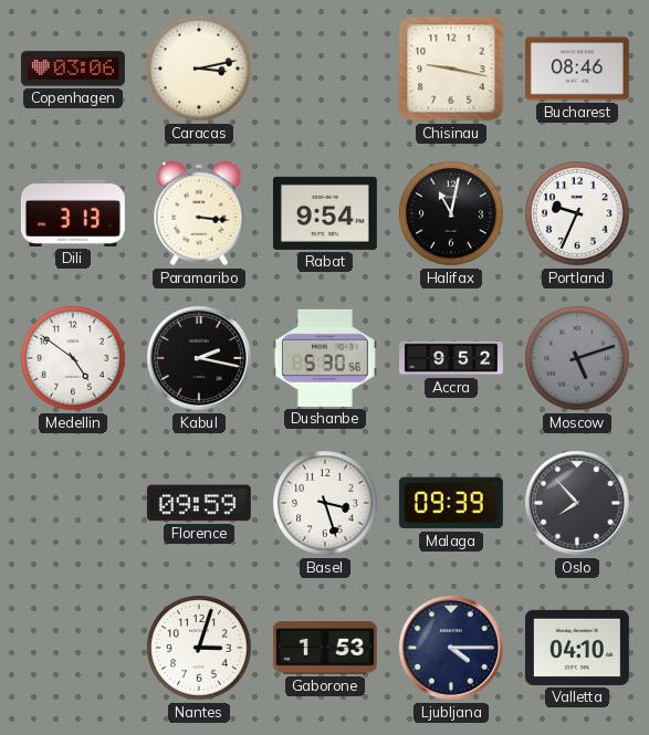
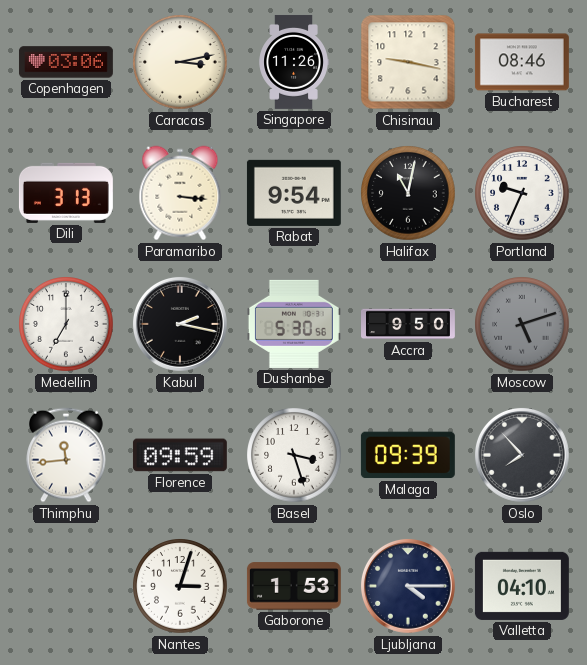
Singapore: none -> 11:26
Medellin: 4:51 -> 7:00
Accra: 9:52 -> 9:50
Thimphu: none -> 11:44
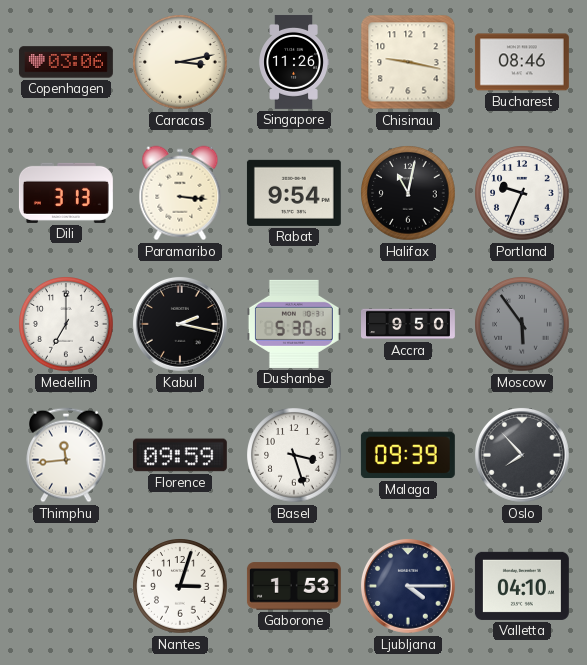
Moscow: 5:12 -> 5:54
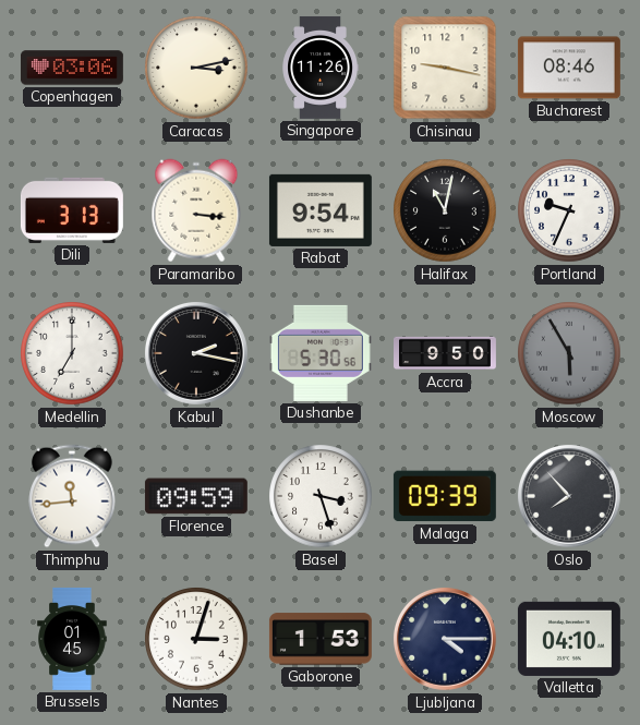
Moscow: 5:54 -> 5:55
Brussels: none -> 01:45
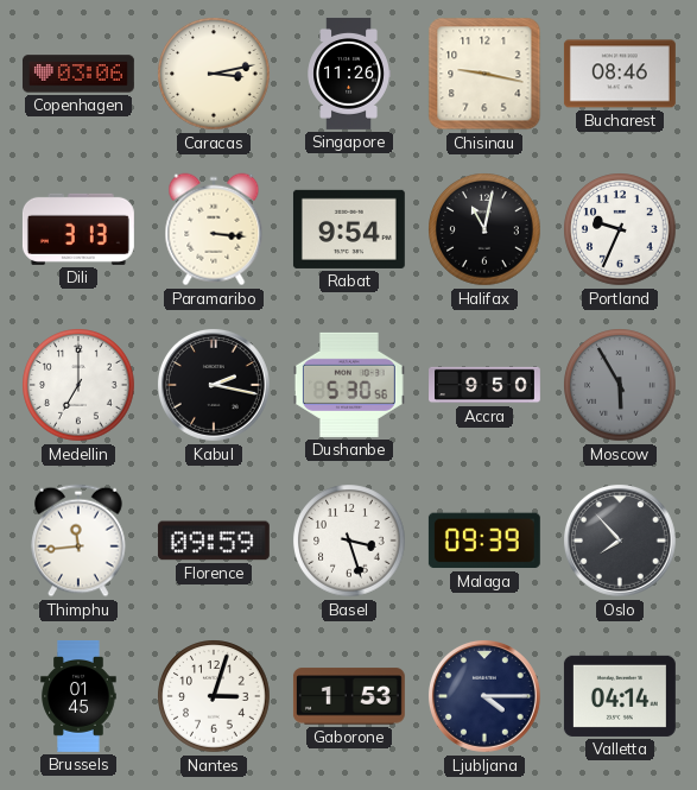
Valletta: 04:10 -> 04:14
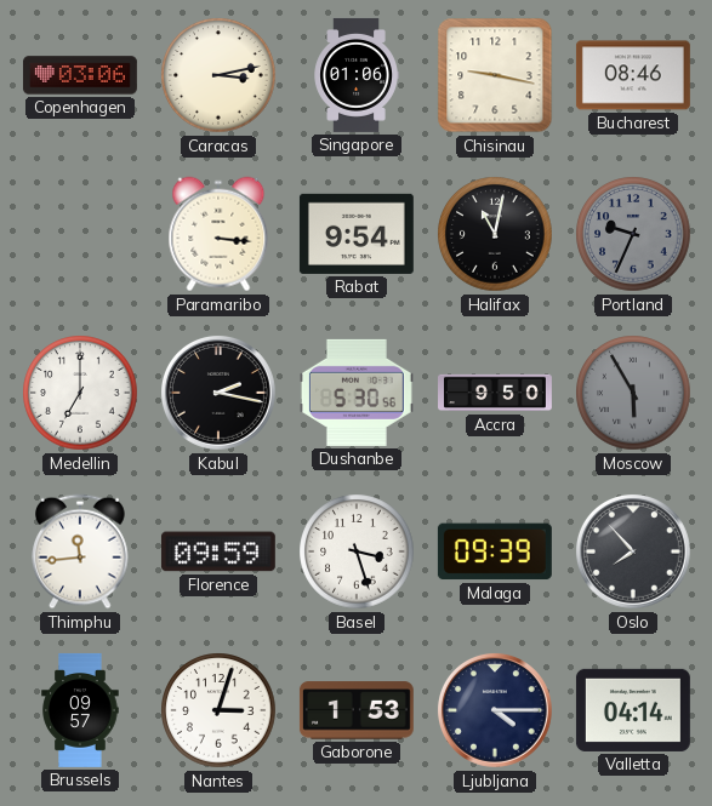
Singapore: 11:26 -> 01:06
Dili: 3:13 -> none
Portland dial: white -> grey
Brussels: 01:45 -> 09:57
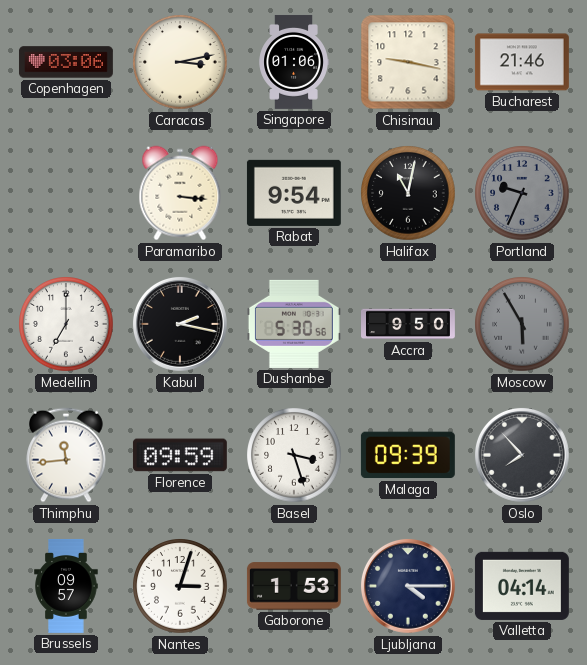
Bucharest: 08:46 -> 21:46
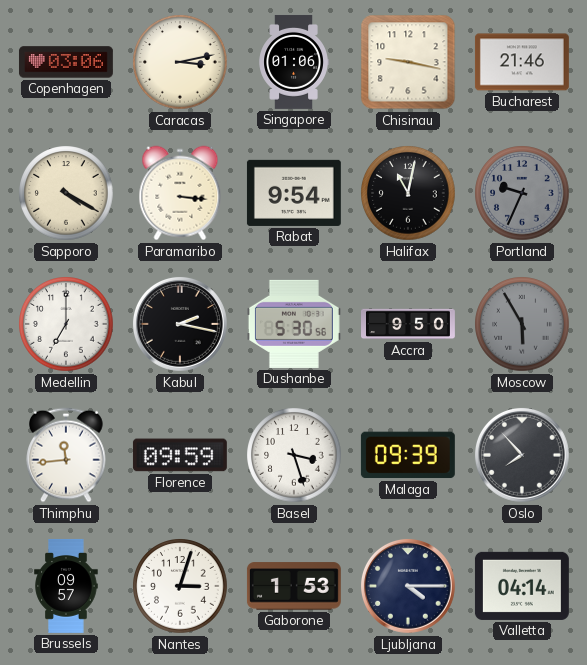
Sapporo: none -> 4:20
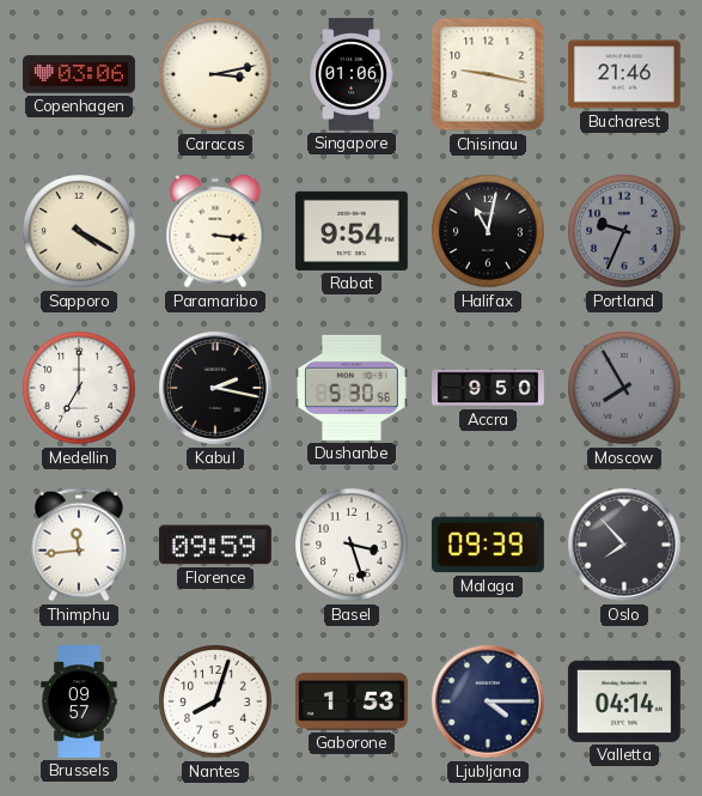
Moscow: 5:55 -> 7:55
Nantes: 3:03 -> 8:03
